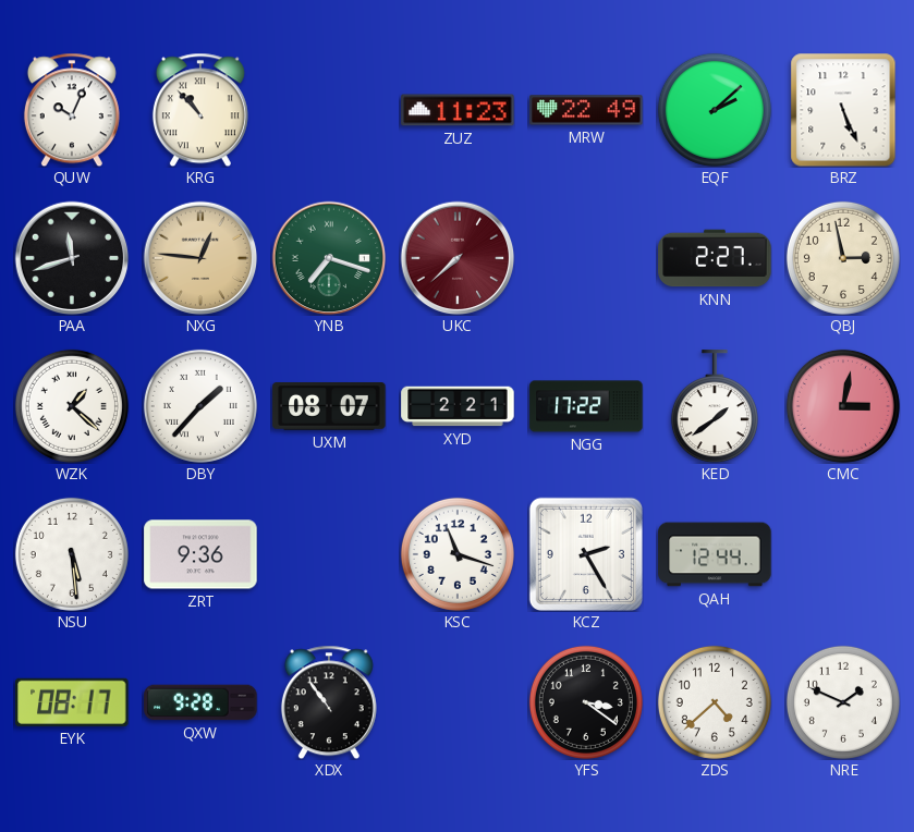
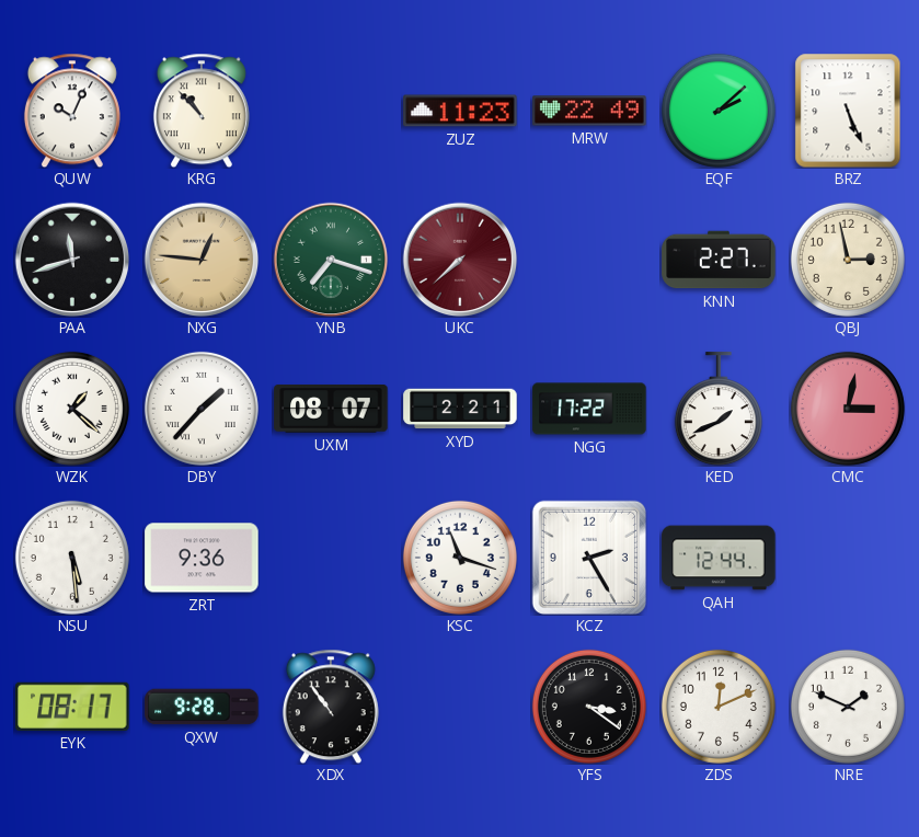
KED: 1:39 -> 1:41
ZDS: 4:38 -> 12:11
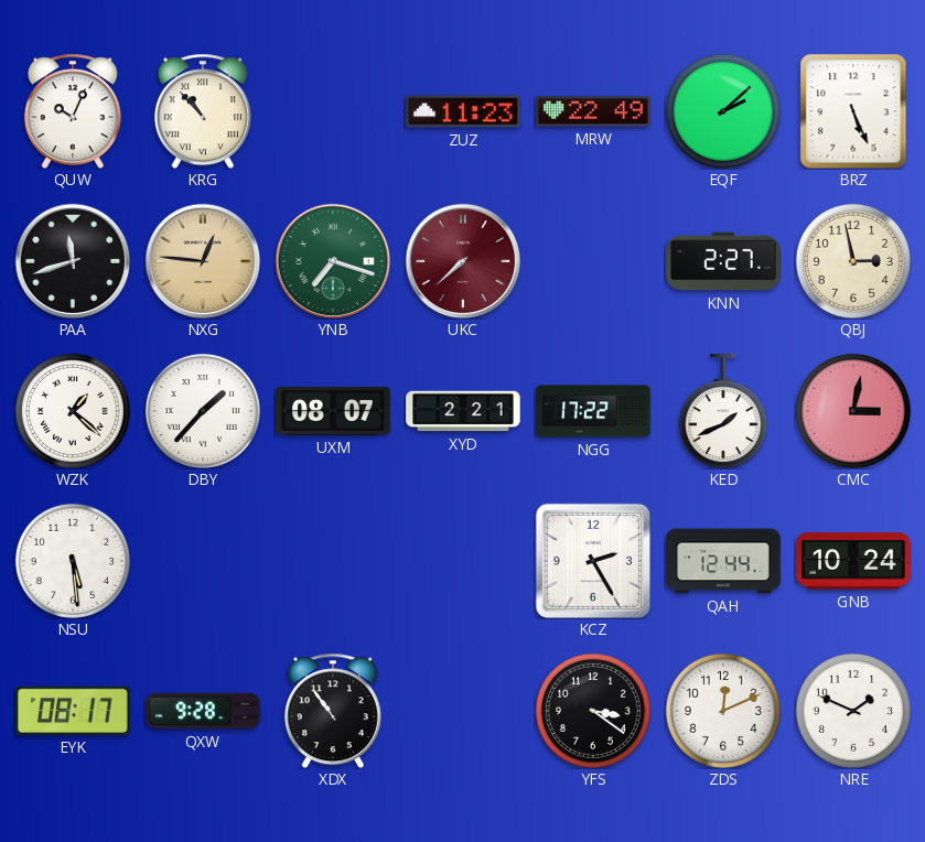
ZRT: 9:36 -> none
KSC: 11:18 -> none
GNB: none -> 10:24
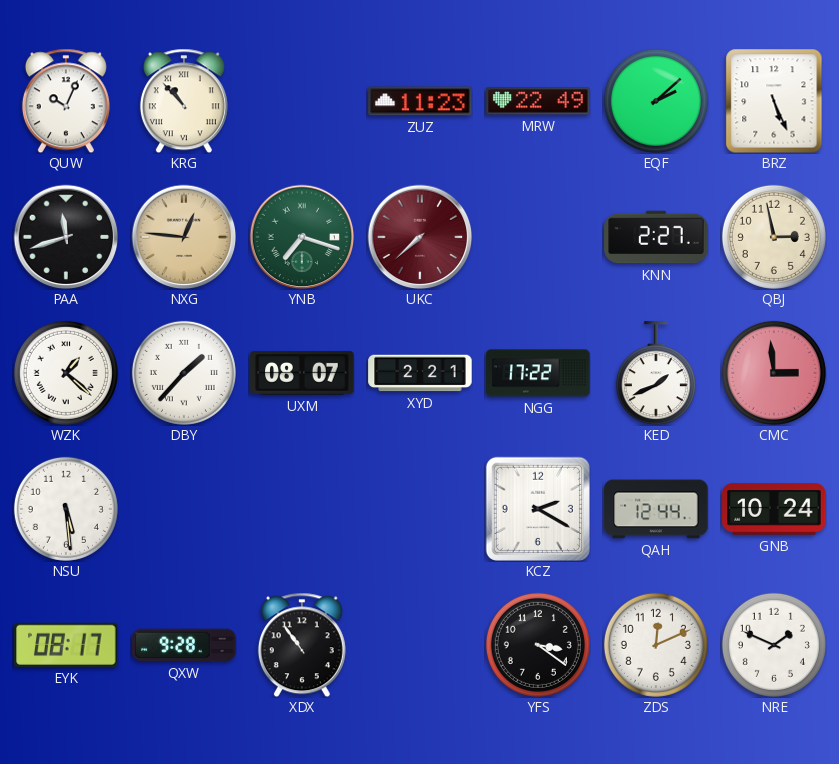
CMC: 3:02 -> 2:59
KCZ: 2:25 -> 2:20
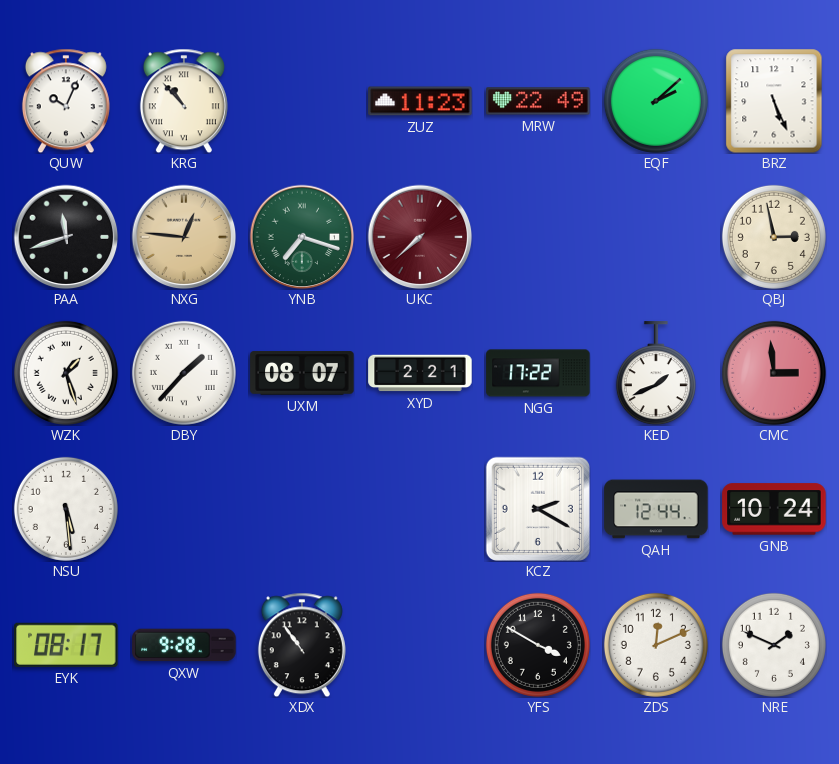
KNN: 2:27 -> none
WZK: 1:22 -> 1:27
YFS: 3:21 -> 3:50
